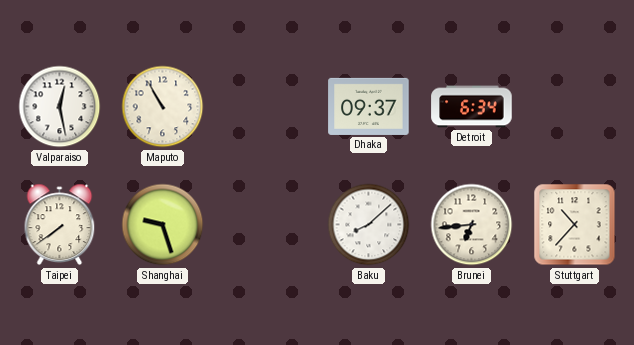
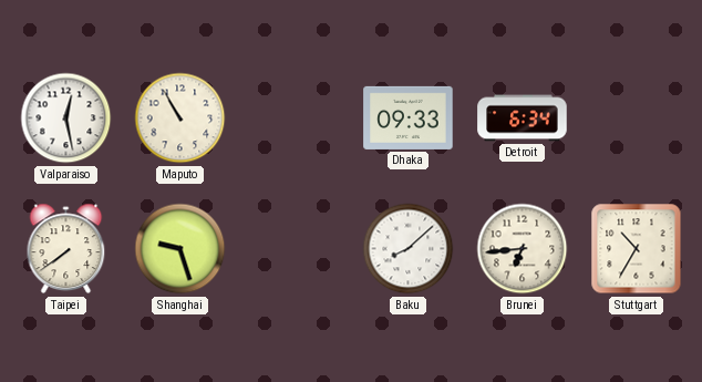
Dhaka: 09:37 -> 09:33
Stuttgart: 10:37 -> 10:35
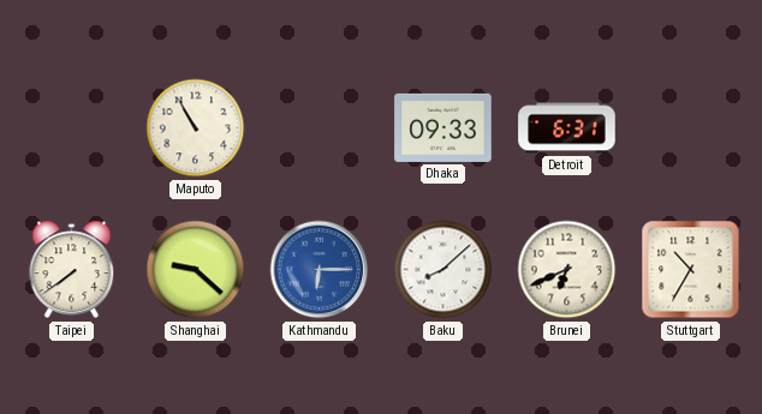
Valparaiso: 12:28 -> none
Detroit: 6:34 -> 6:31
Shanghai: 9:27 -> 9:22
Kathmandu: none -> 6:15
Brunei: 6:44 -> 6:41
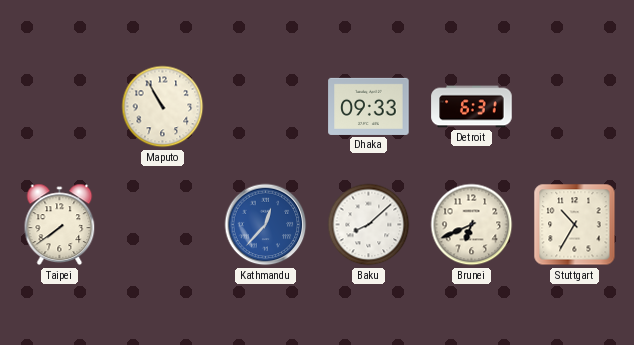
Shanghai: 9:22 -> none
Kathmandu: 6:15 -> 12:37
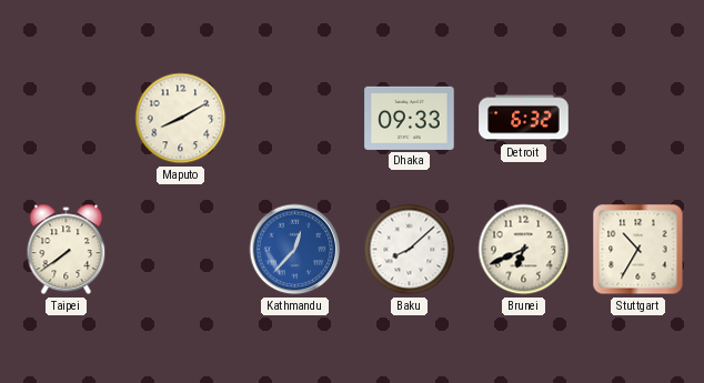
Maputo: 10:55 -> 8:10
Detroit: 6:31 -> 6:32
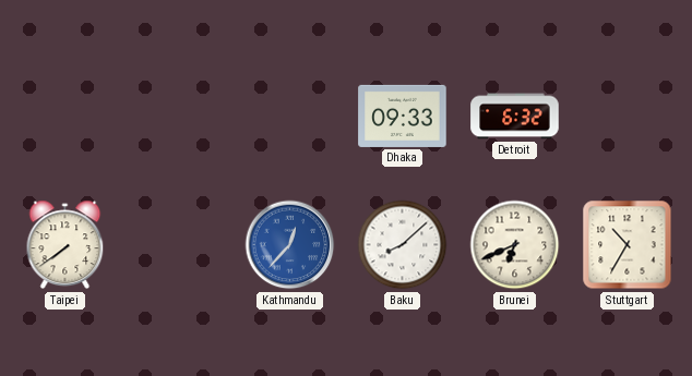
Maputo: 8:10 -> none
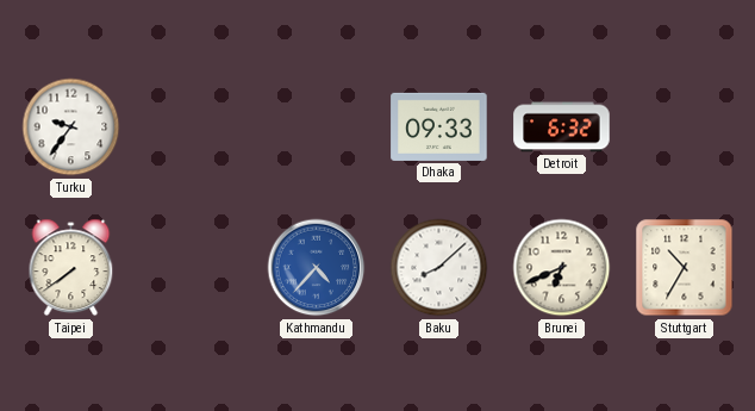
Turku: none -> 9:36
Kathmandu: 12:37 -> 4:37
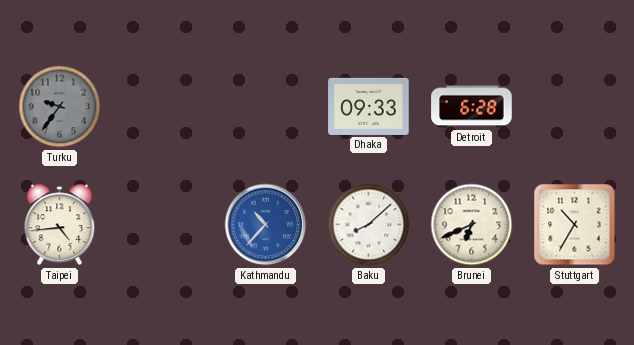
Turku dial: white -> grey
Detroit: 6:32 -> 6:28
Taipei: 7:39 -> 4:44
Kathmandu: 4:37 -> 10:37
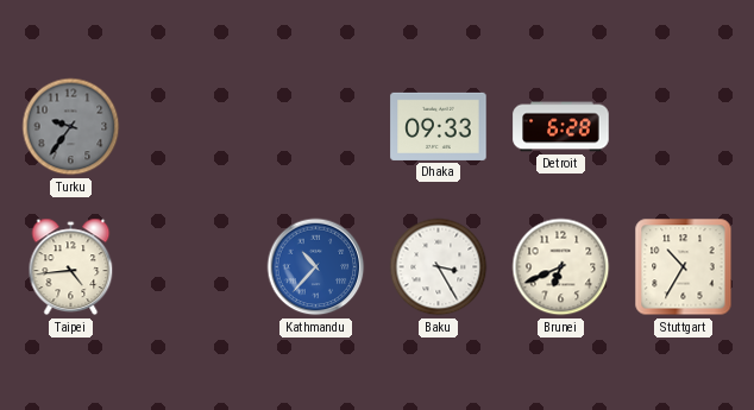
Baku: 8:08 -> 3:25
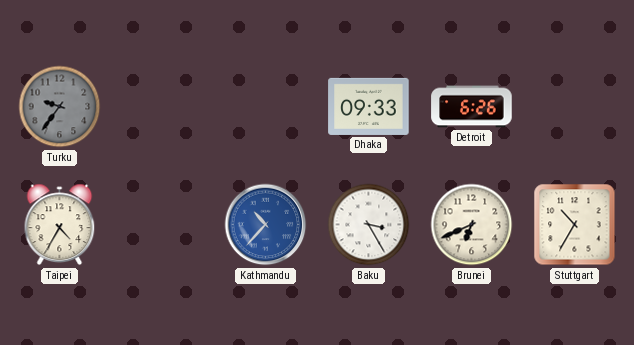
Detroit: 6:28 -> 6:26
Taipei: 4:44 -> 4:35
